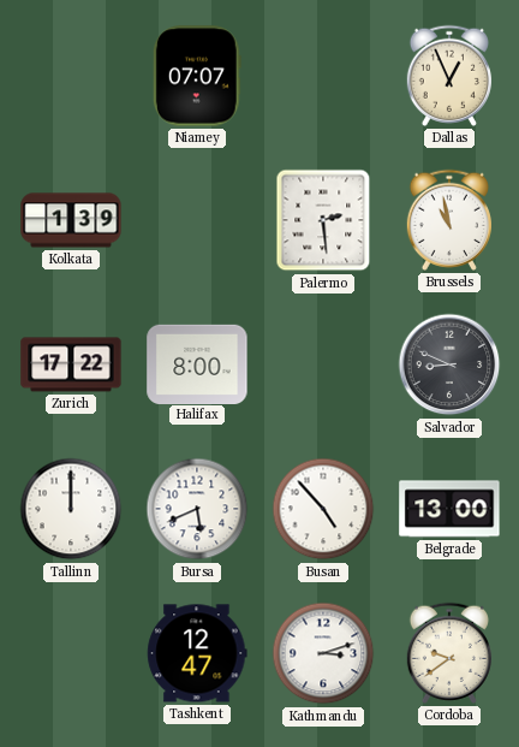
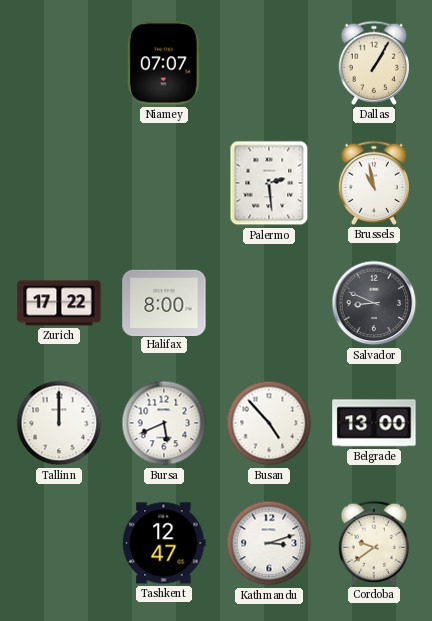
Dallas: 12:56 -> 1:05
Kolkata: 1:39 -> none
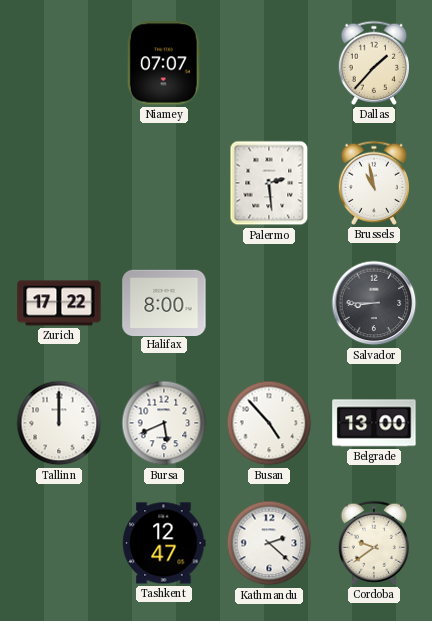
Dallas: 1:05 -> 1:37
Salvador: 8:49 -> 8:45
Kathmandu: 3:12 -> 2:22
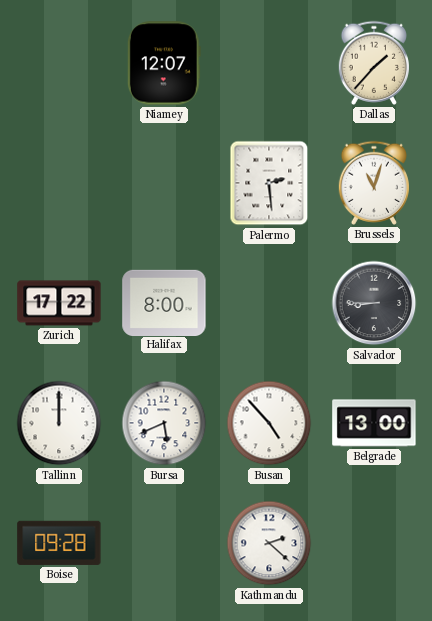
Niamey: 07:07 -> 12:07
Brussels: 10:58 -> 11:03
Boise: none -> 09:28
Tashkent: 12:47 -> none
Cordoba: 9:39 -> none
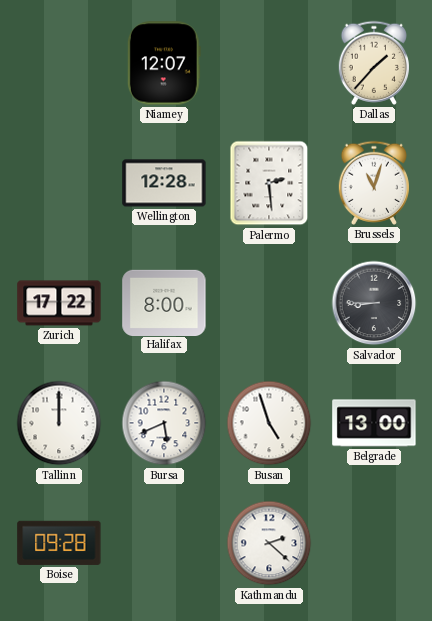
Wellington: none -> 12:28
Busan: 4:53 -> 4:57
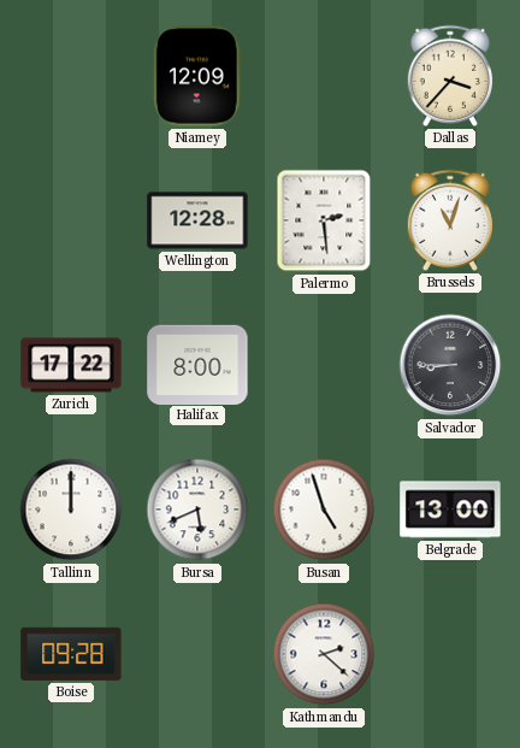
Niamey: 12:07 -> 12:09
Dallas: 1:37 -> 3:37
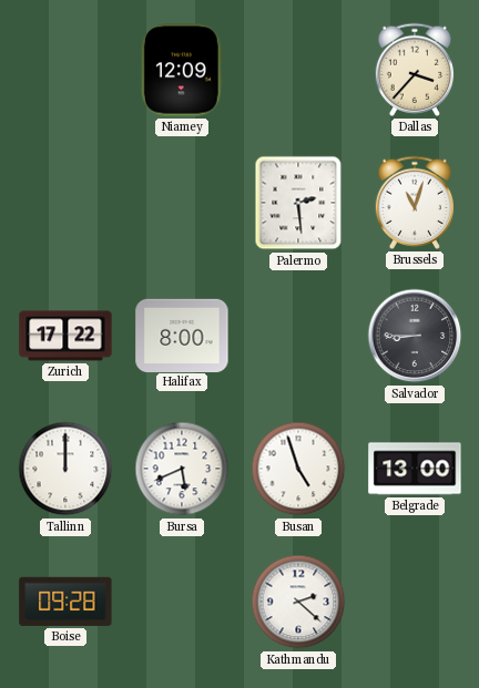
Wellington: 12:28 -> none
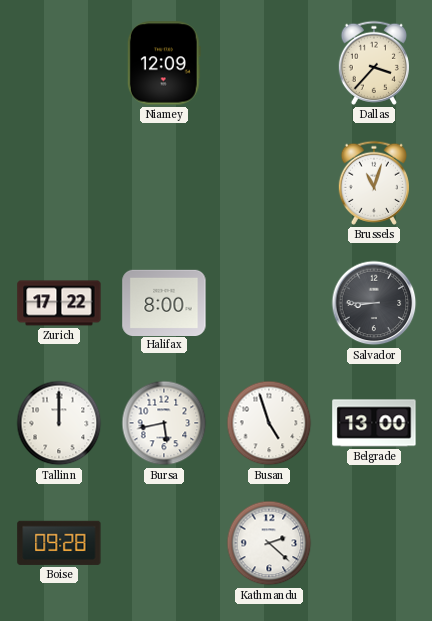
Palermo: 2:29 -> none
Bursa: 5:41 -> 5:43
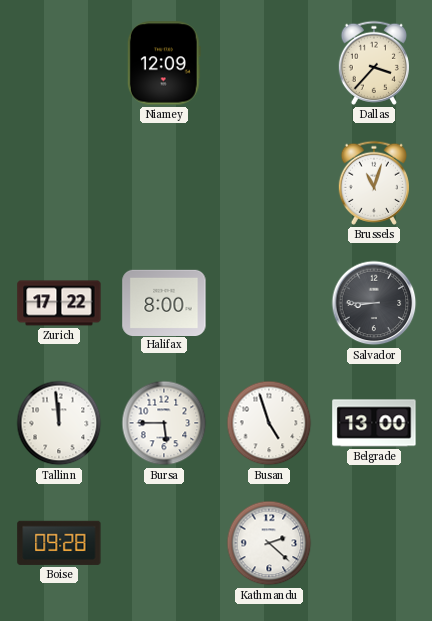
Tallinn: 12:00 -> 11:59
Bursa: 5:43 -> 5:45
